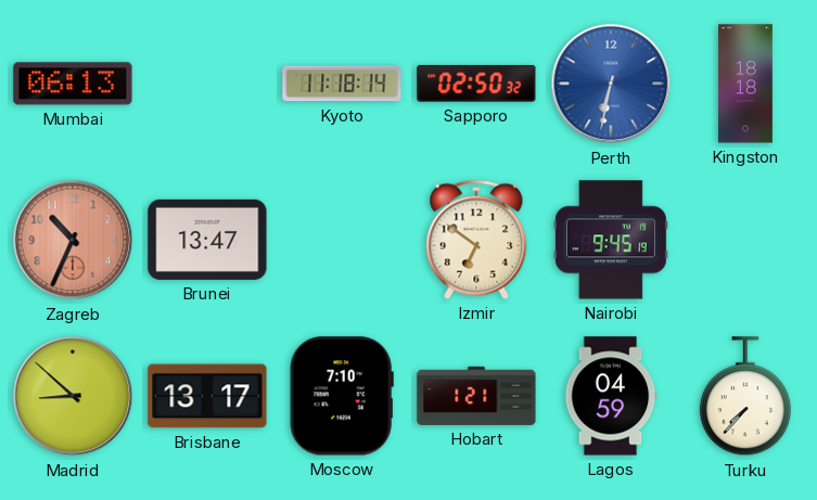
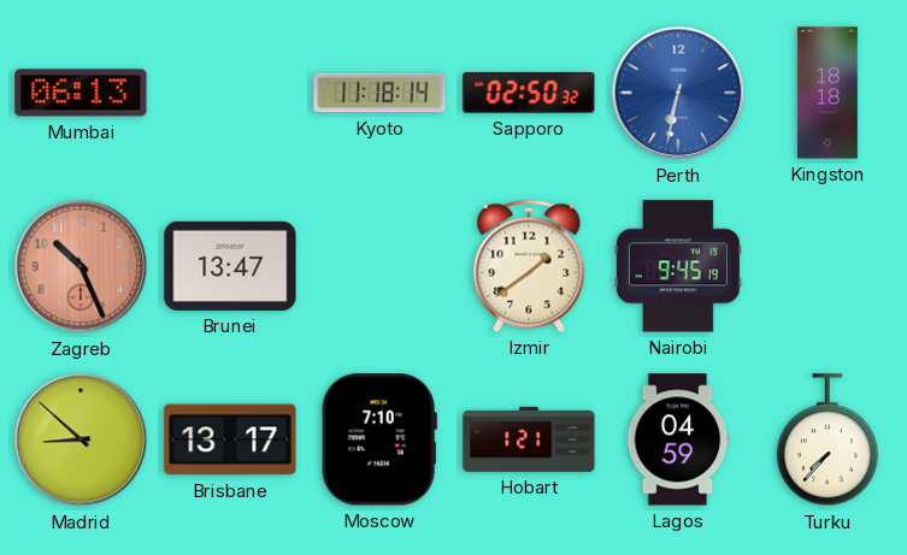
Zagreb: 10:34 -> 10:26
Izmir: 6:51 -> 1:39
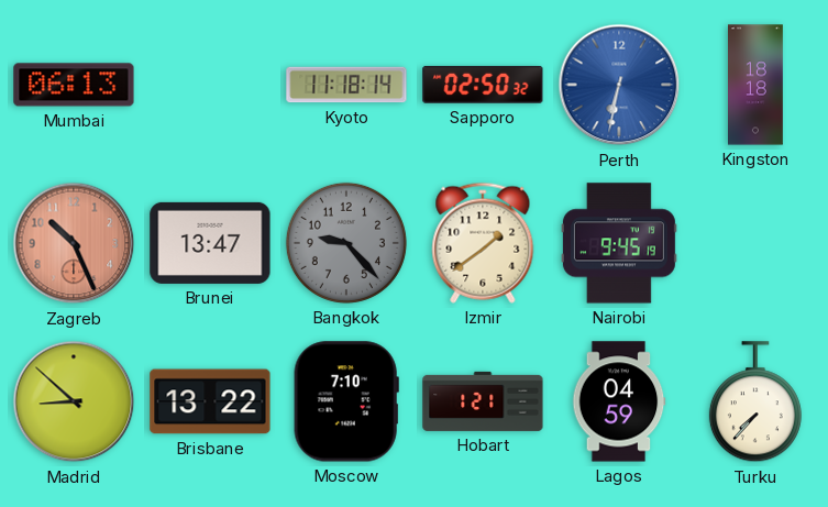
Bangkok: none -> 9:23
Brisbane: 13:17 -> 13:22
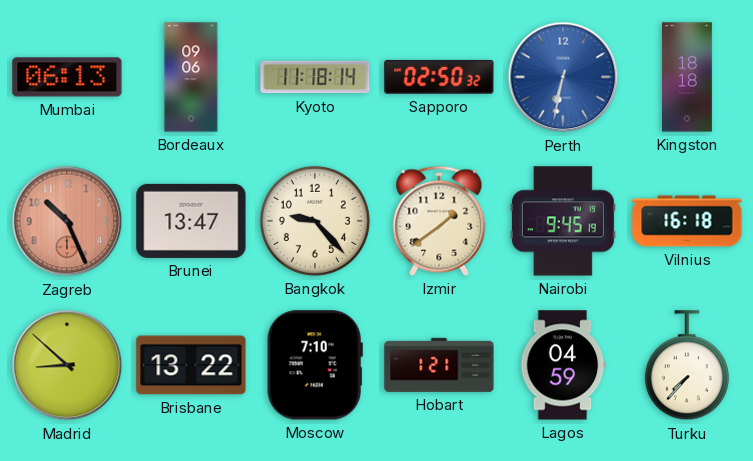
Bordeaux: none -> 09:06
Bangkok dial: grey -> cream
Vilnius: none -> 16:18
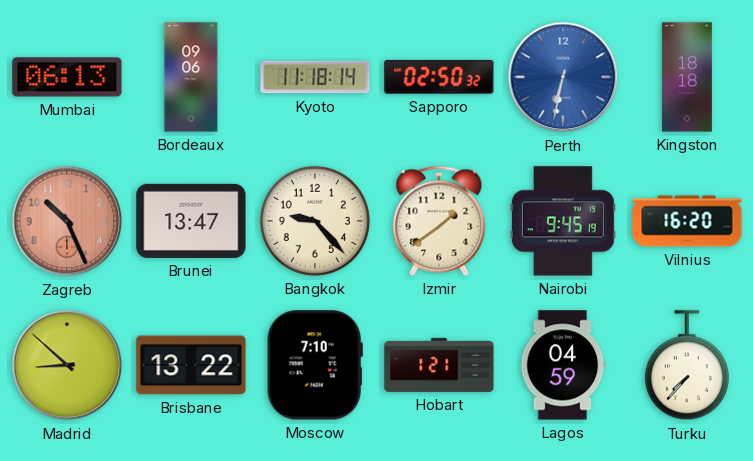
Vilnius: 16:18 -> 16:20
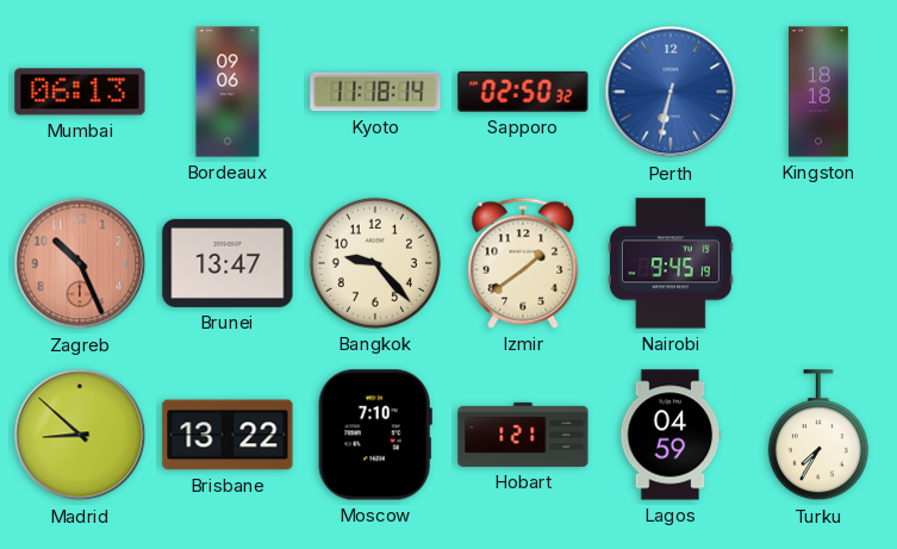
Vilnius: 16:20 -> none
Turku: 7:37 -> 7:35
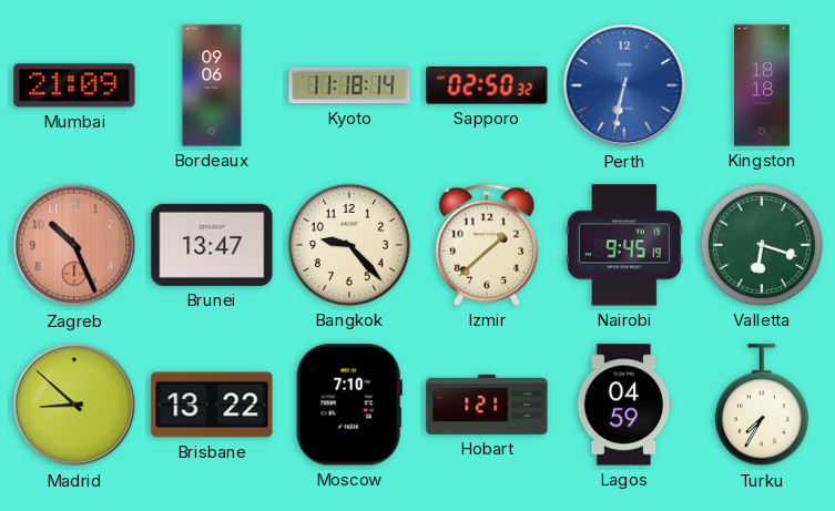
Mumbai: 06:13 -> 21:09
Izmir: 1:39 -> 1:38
Valletta: none -> 6:18
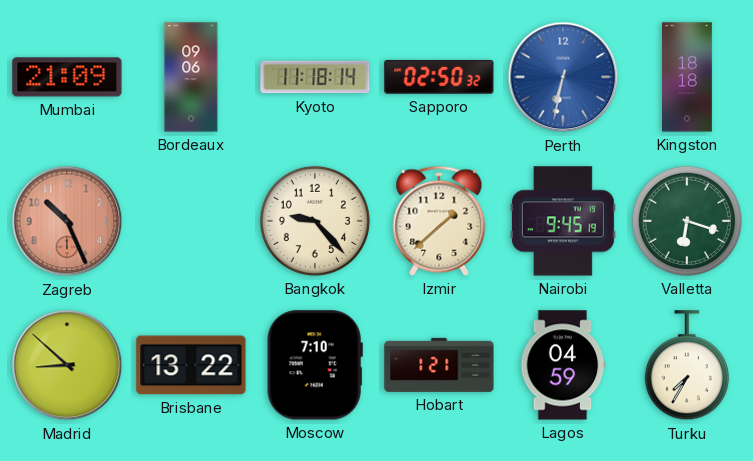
Brunei: 13:47 -> none
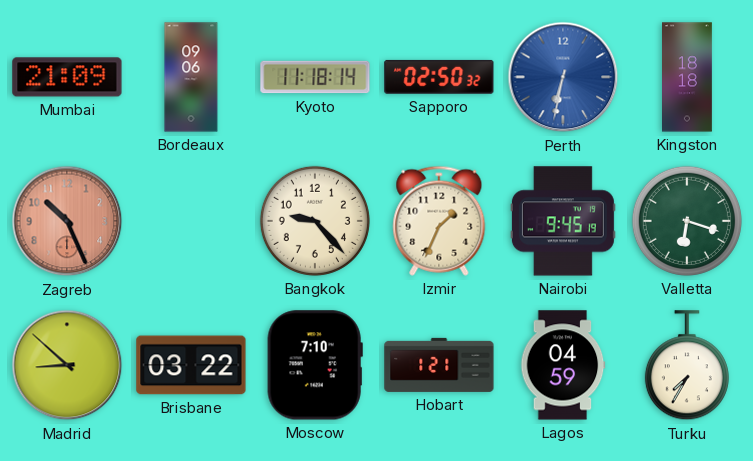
Izmir: 1:38 -> 1:34
Brisbane: 13:22 -> 03:22
